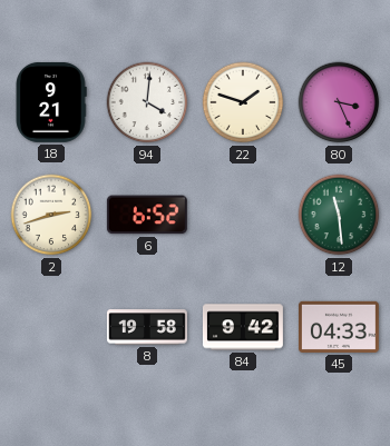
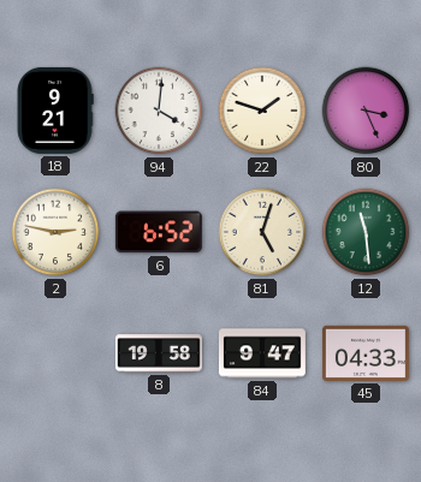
2: 2:42 -> 2:47
81: none -> 5:03
84: 9:42 -> 9:47
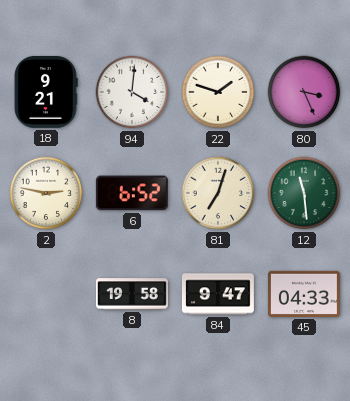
81: 5:03 -> 7:03
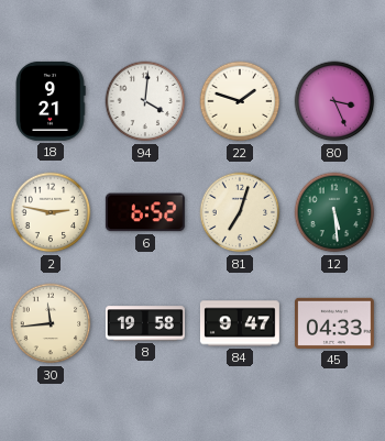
12: 11:29 -> 5:29
30: none -> 11:44
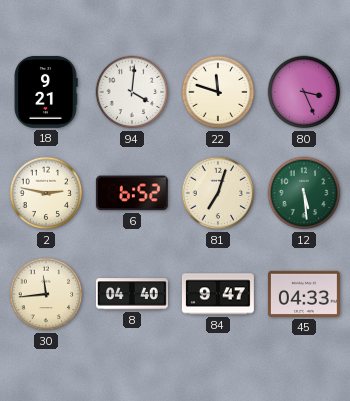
22: 1:48 -> 11:48
8: 19:58 -> 04:40
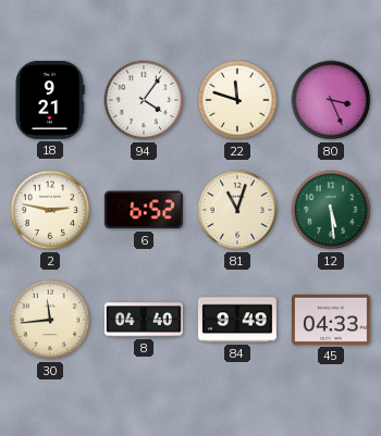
94: 4:01 -> 4:06
81: 7:03 -> 11:03
84: 9:47 -> 9:49
